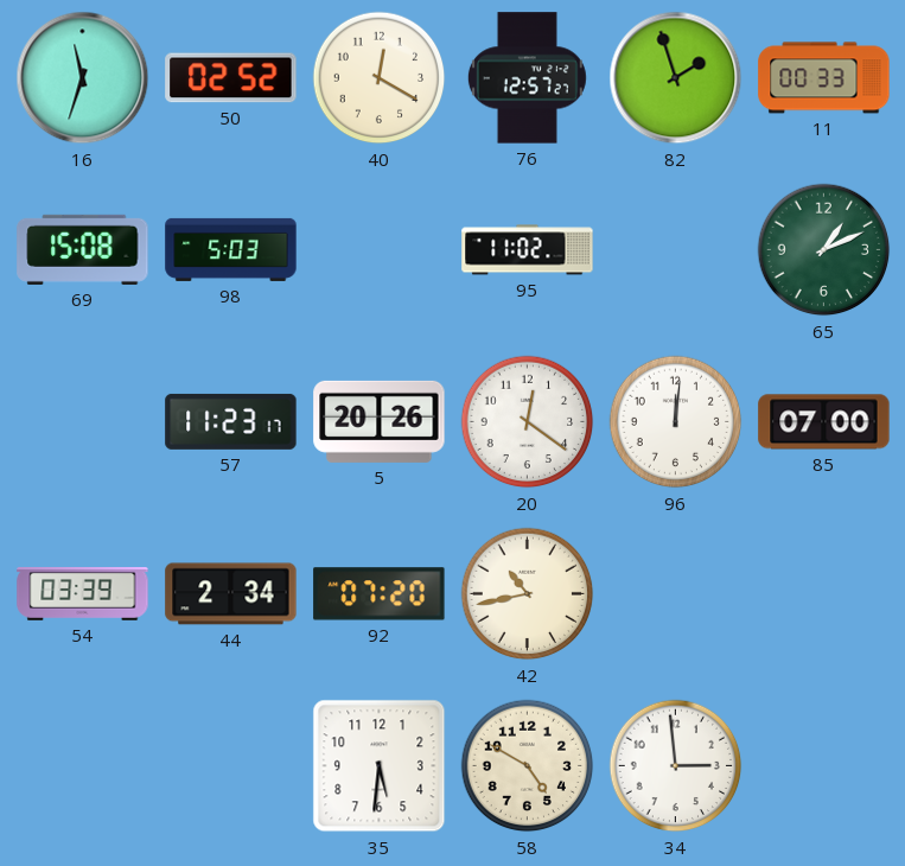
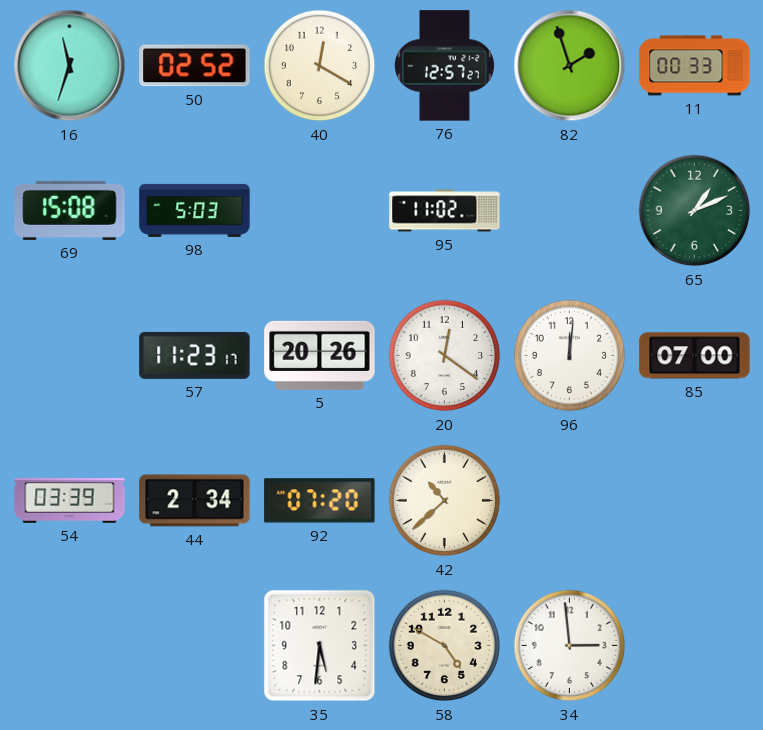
42: 10:43 -> 10:38
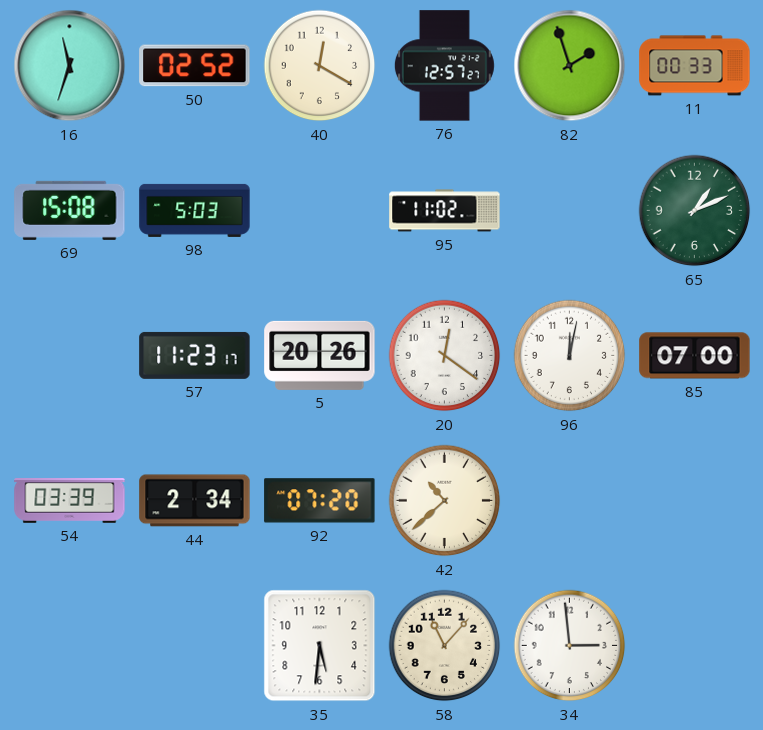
96: 12:01 -> 12:02
58: 4:50 -> 11:07
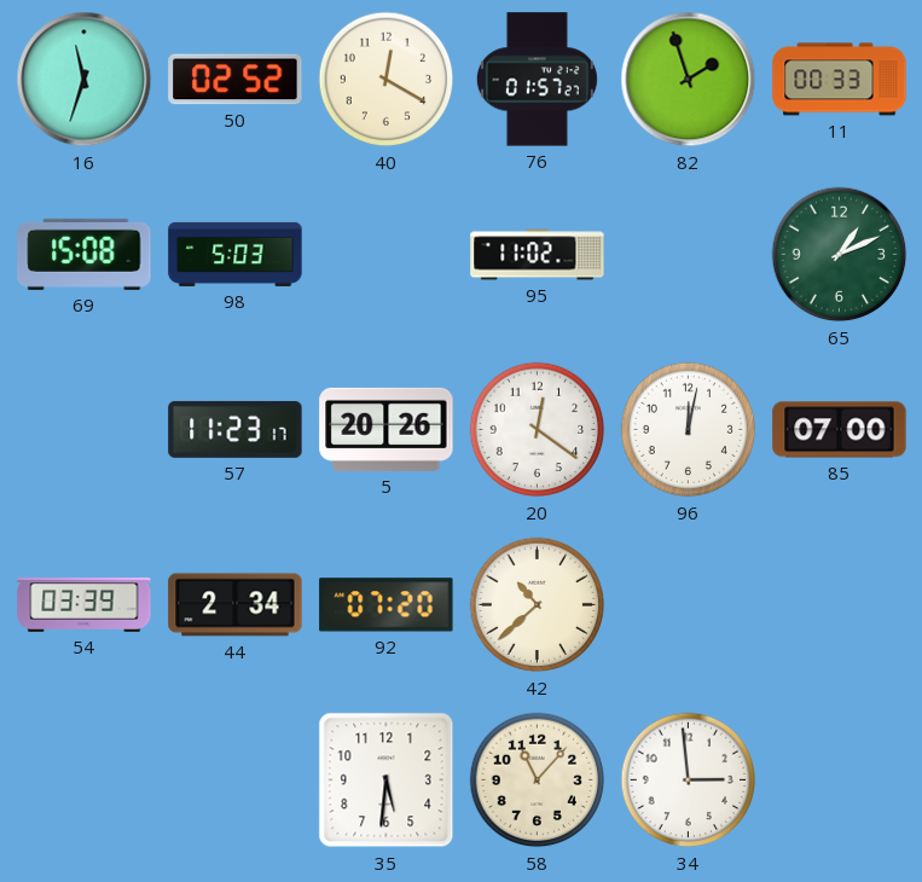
76: 12:57 -> 01:57
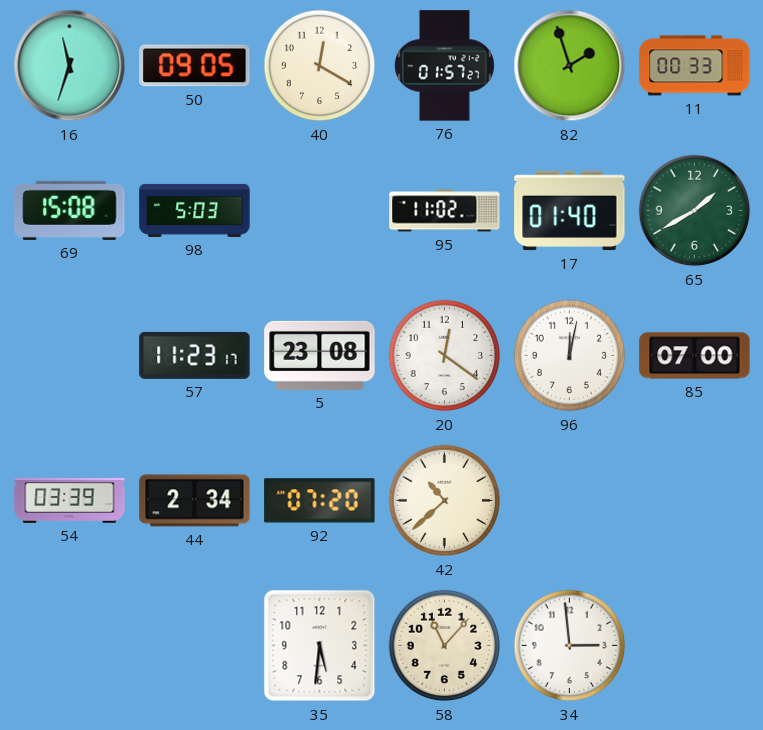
50: 02:52 -> 09:05
17: none -> 01:40
65: 1:11 -> 1:40
5: 20:26 -> 23:08
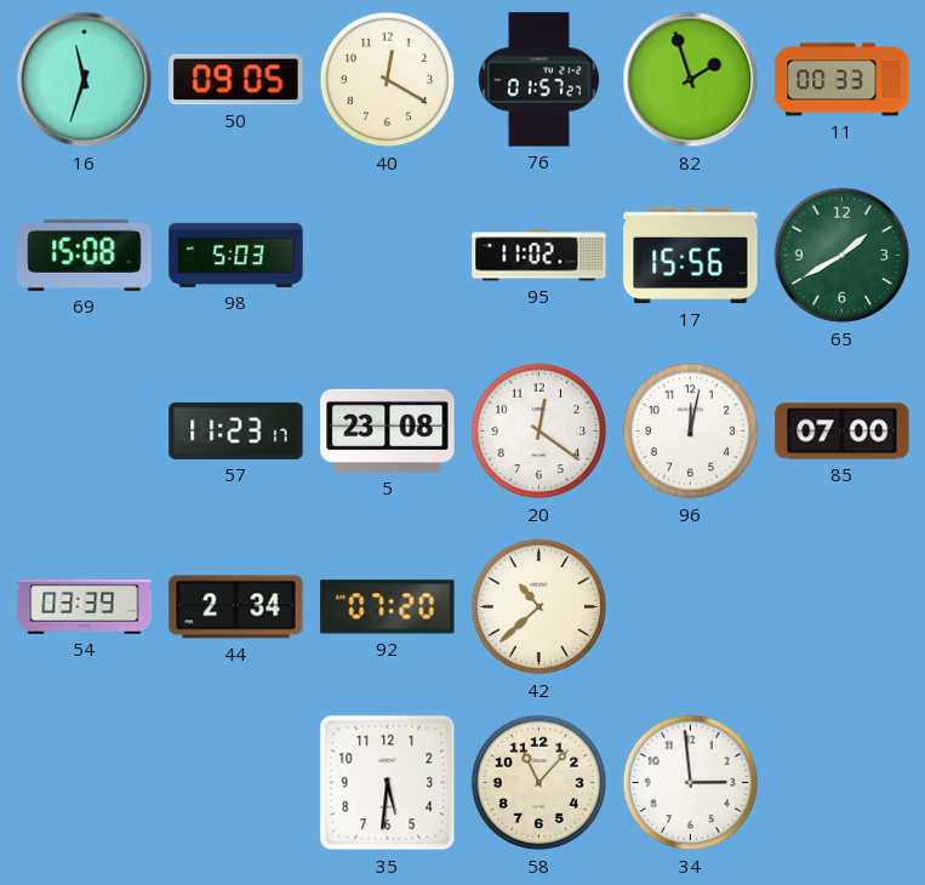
17: 01:40 -> 15:56
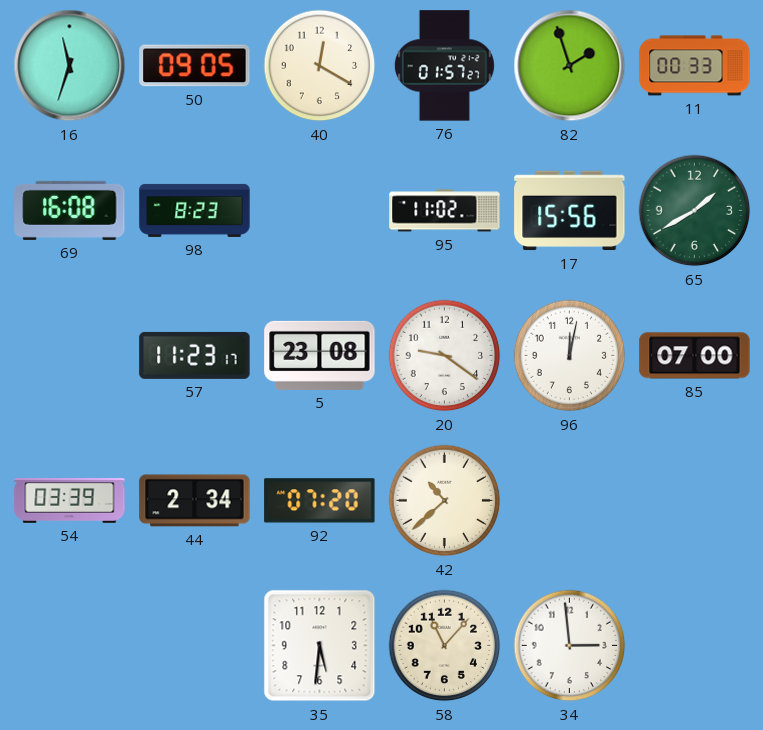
69: 15:08 -> 16:08
98: 5:03 -> 8:23
20: 12:21 -> 9:21
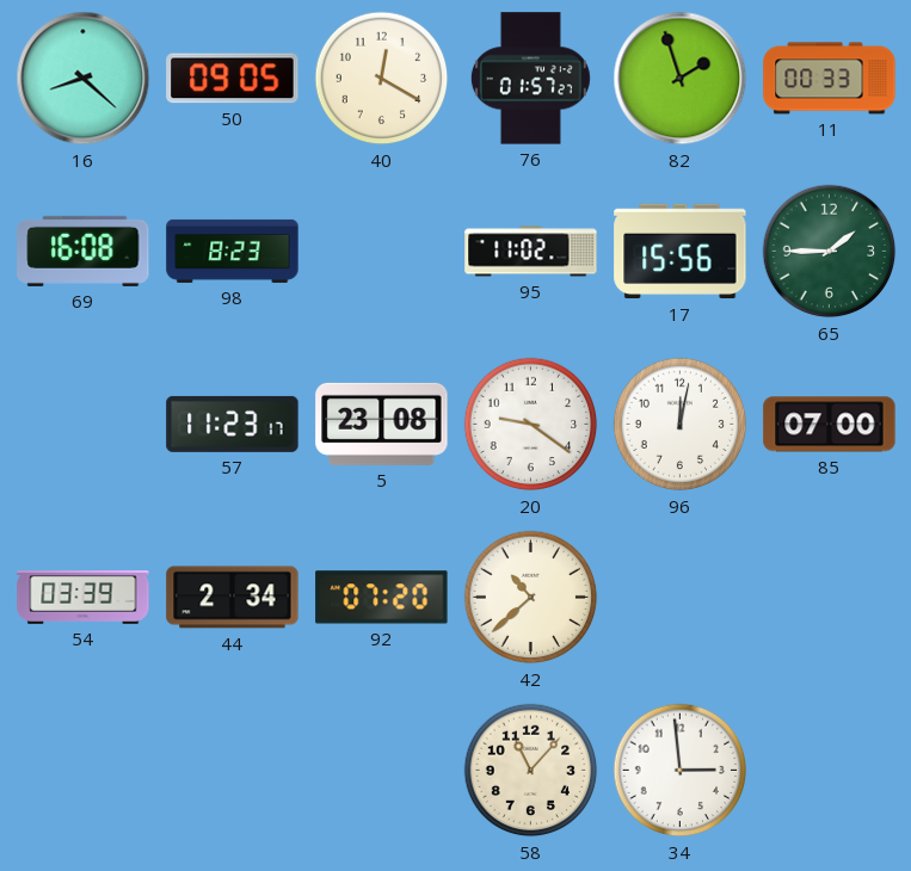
16: 11:33 -> 8:22
65: 1:40 -> 1:45
35: 5:31 -> none
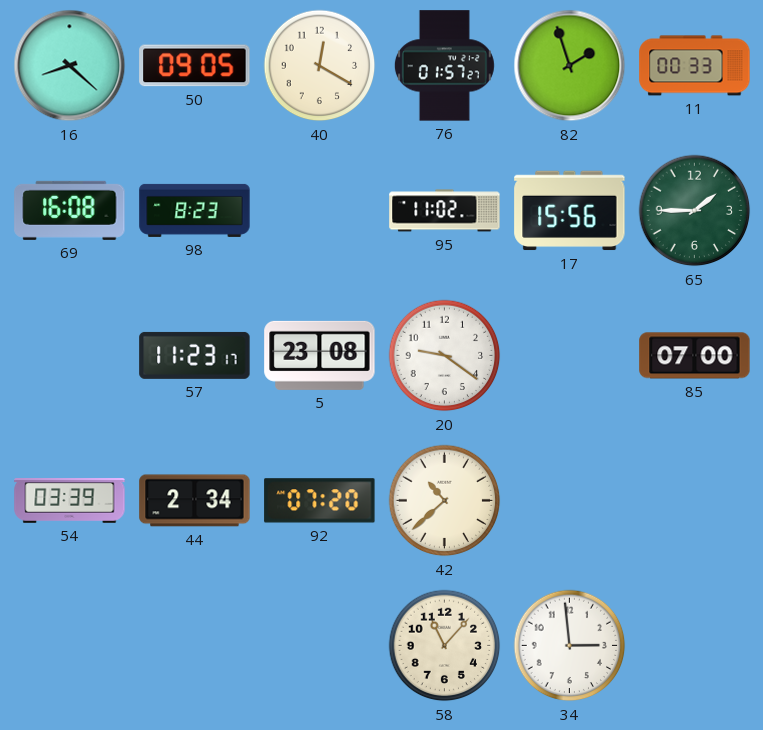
96: 12:02 -> none
